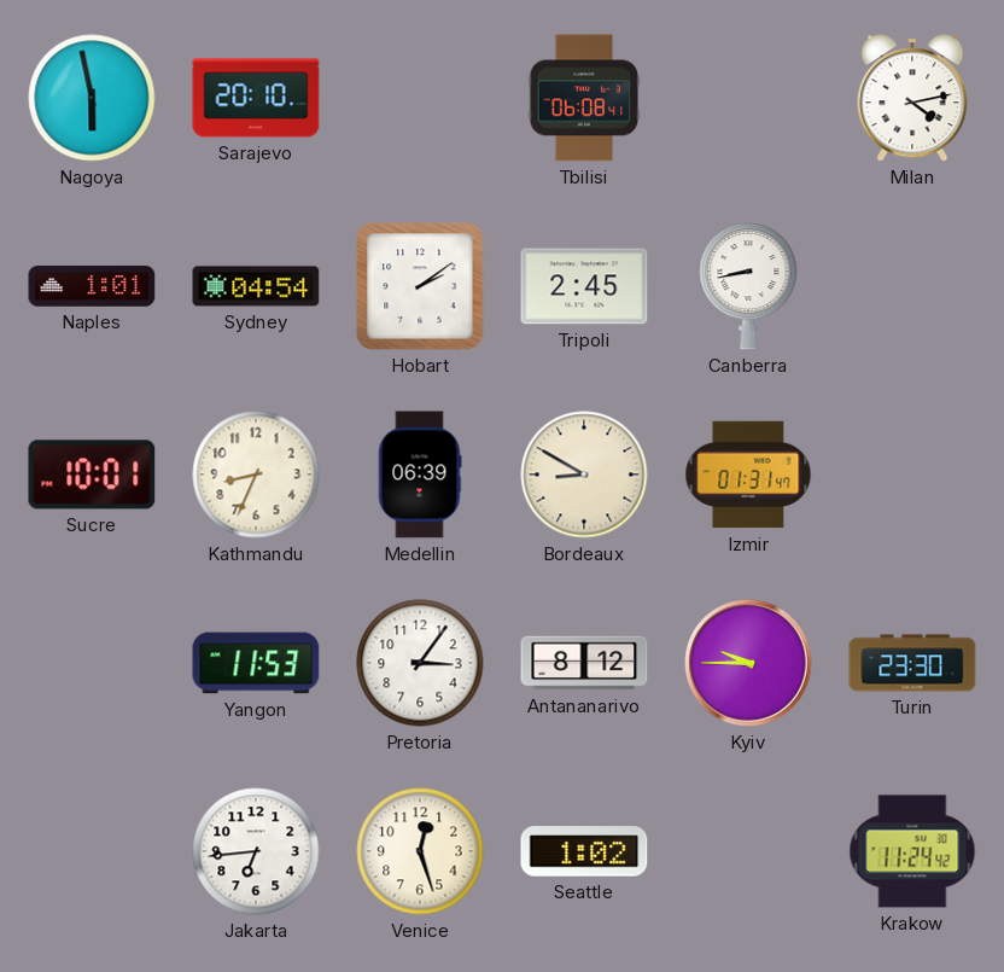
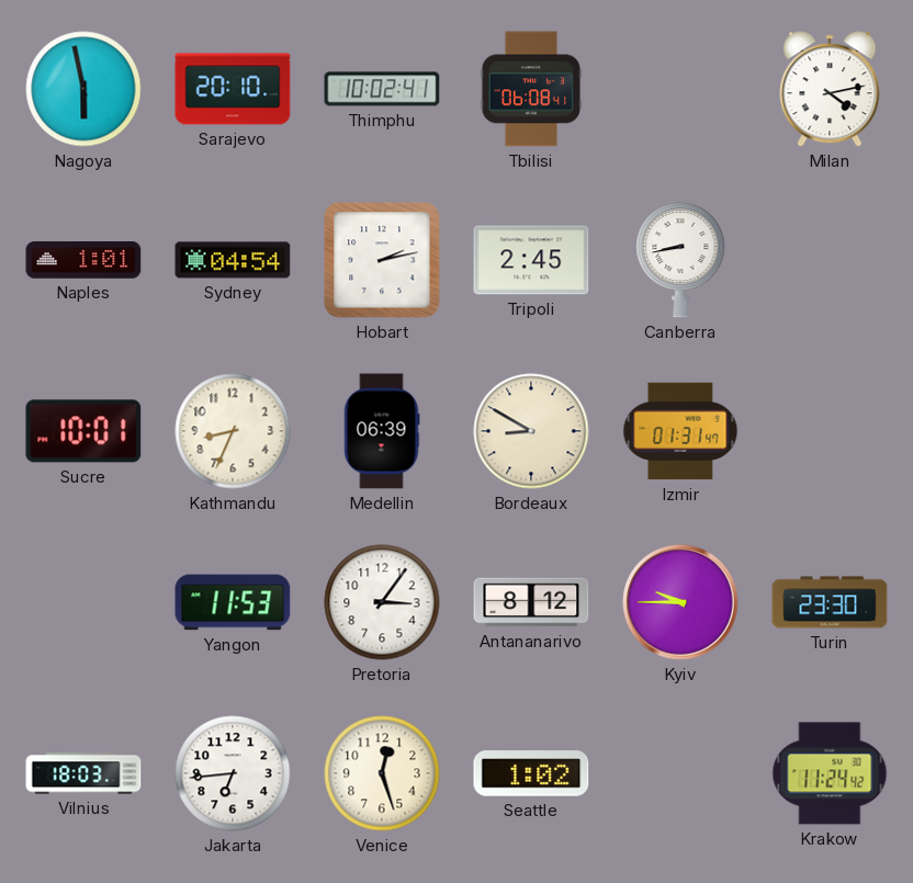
Thimphu: none -> 10:02
Hobart: 2:09 -> 2:13
Vilnius: none -> 18:03
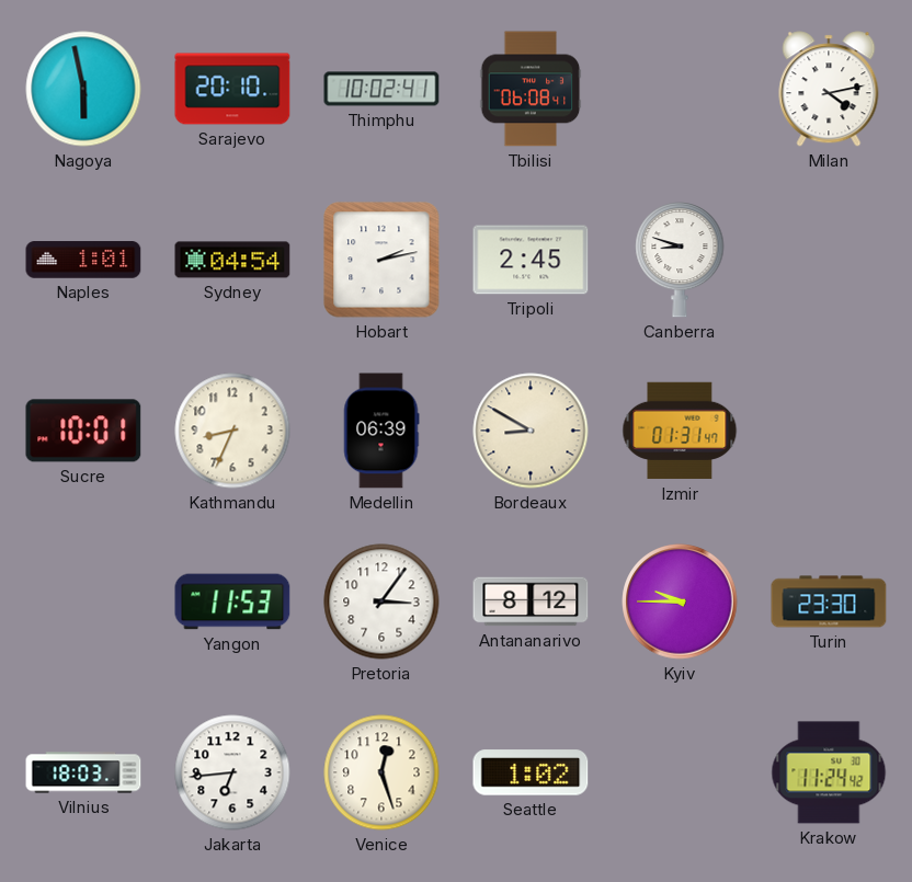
Canberra: 8:43 -> 8:48
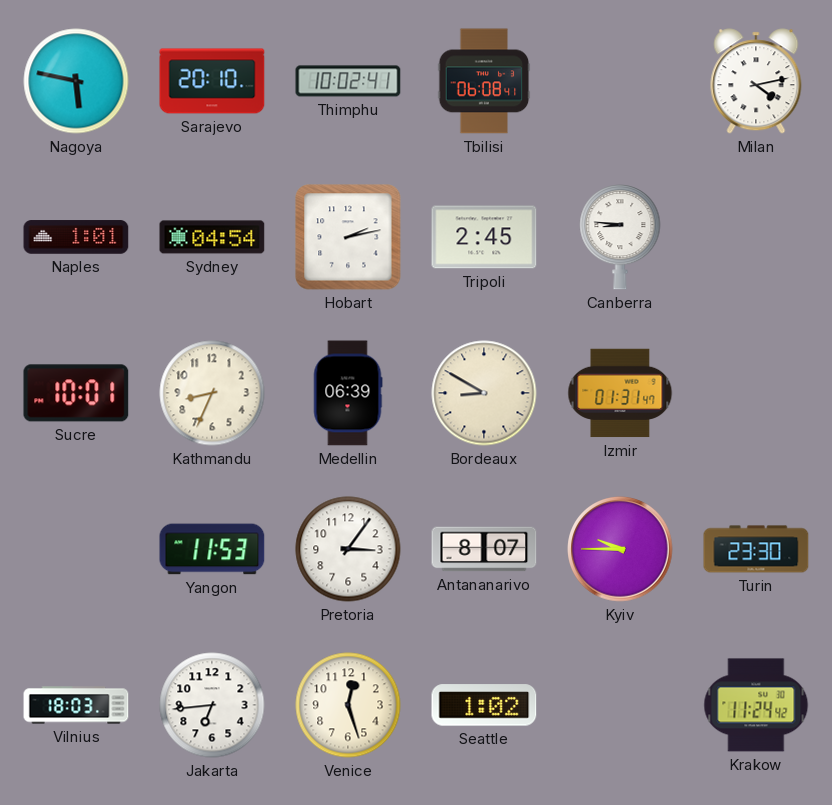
Nagoya: 5:58 -> 5:47
Canberra: 8:48 -> 8:46
Antananarivo: 8:12 -> 8:07
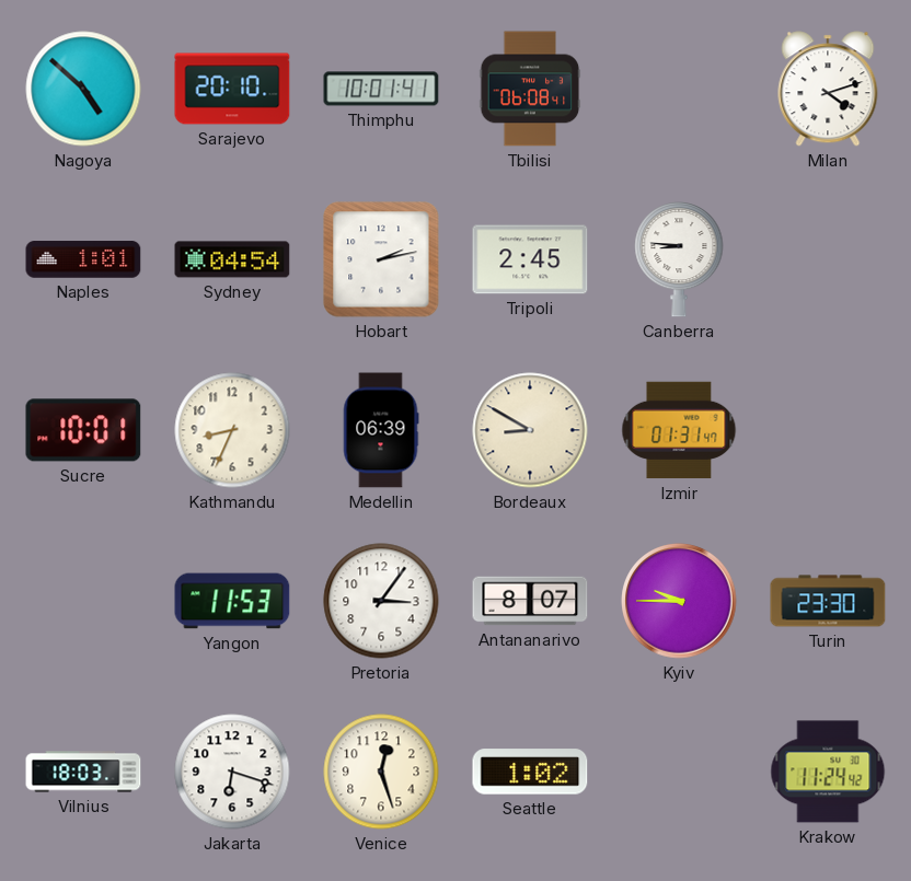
Nagoya: 5:47 -> 4:52
Thimphu: 10:02 -> 10:01
Milan: 4:13 -> 4:12
Jakarta: 6:44 -> 6:18
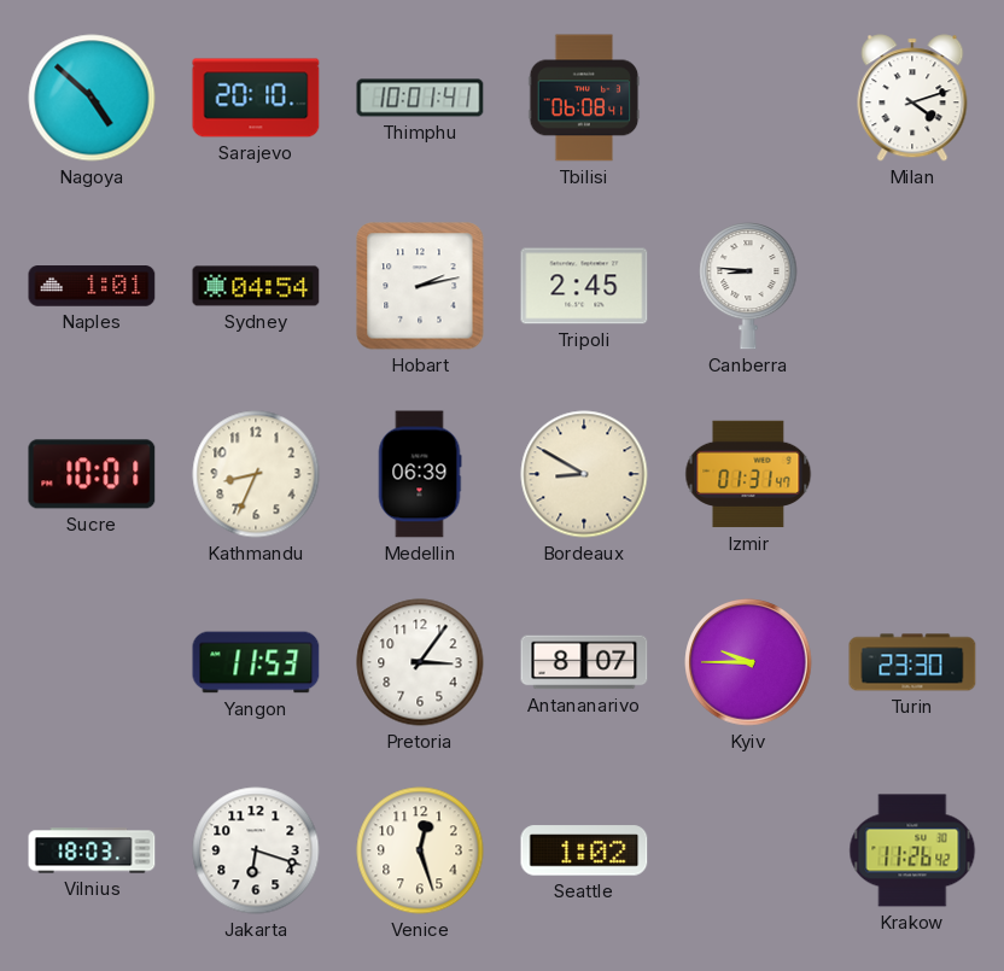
Krakow: 11:24 -> 11:26
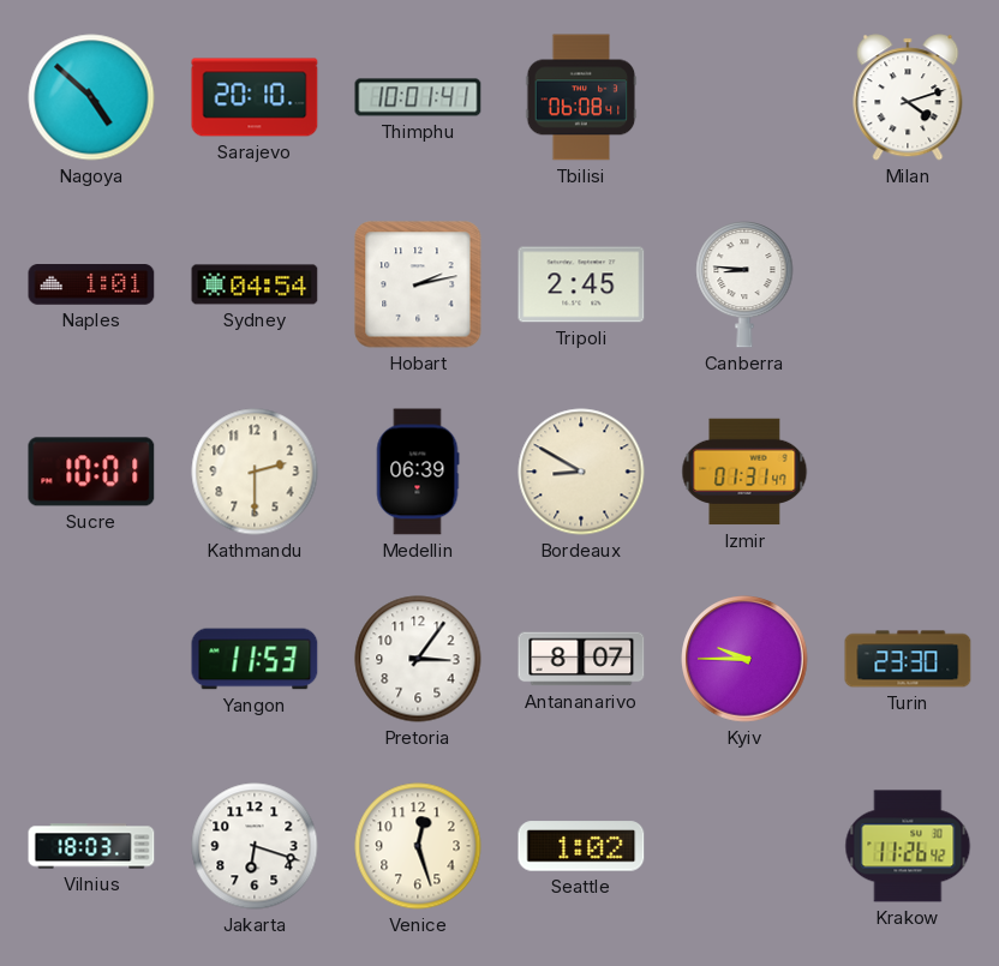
Kathmandu: 8:34 -> 2:30
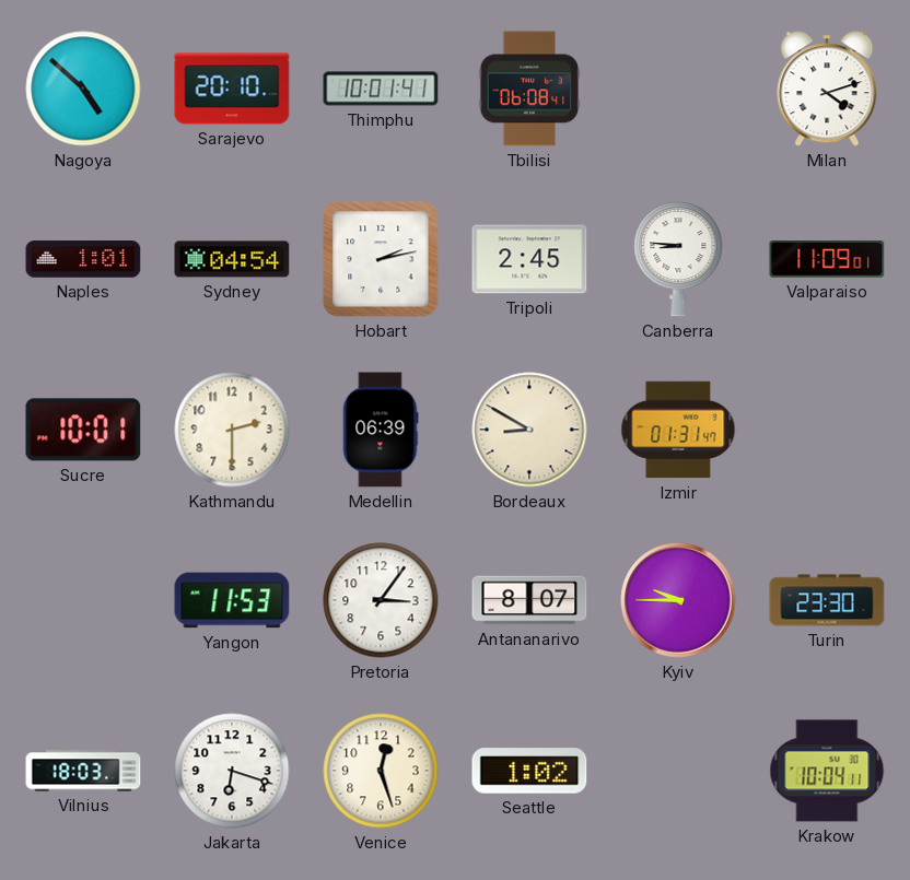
Valparaiso: none -> 11:09
Krakow: 11:26 -> 10:04
